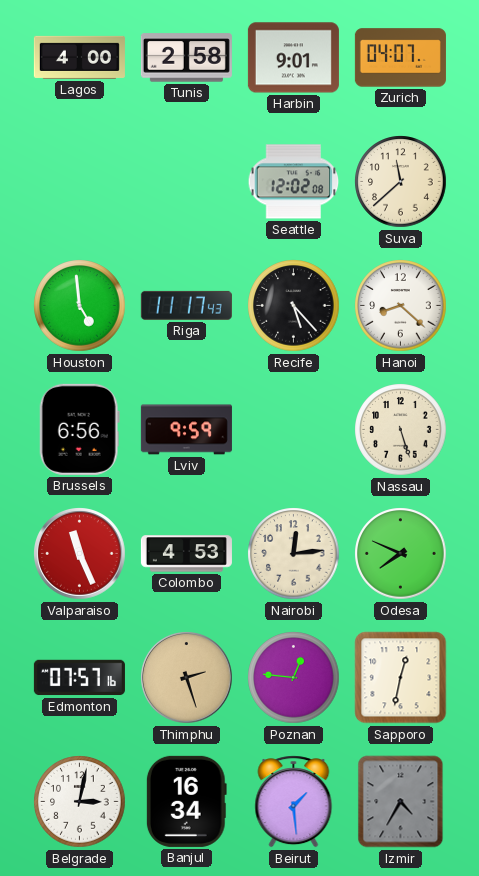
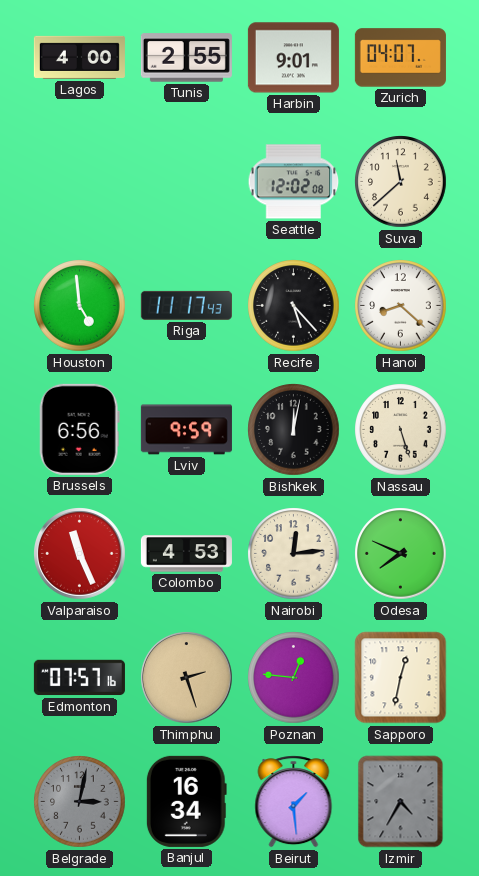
Tunis: 2:58 -> 2:55
Bishkek: none -> 12:02
Belgrade dial: white -> grey
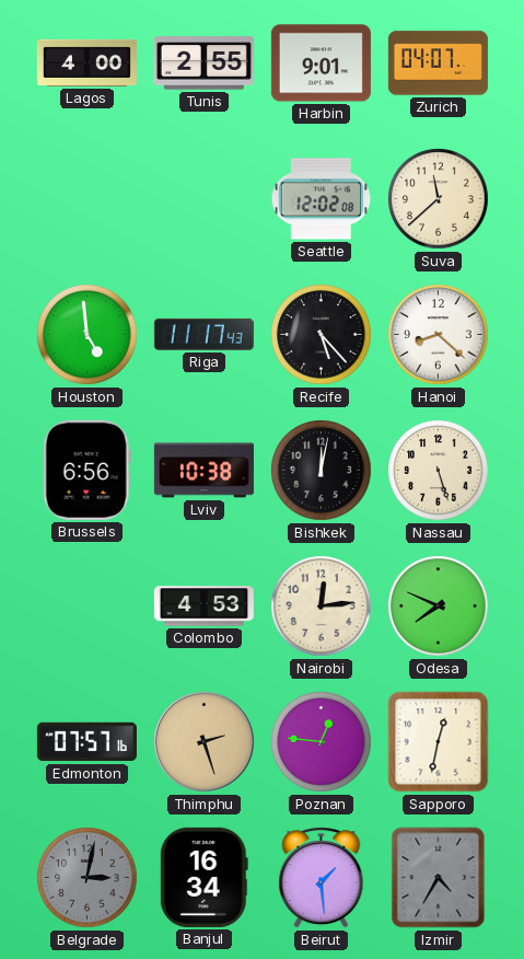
Lviv: 9:59 -> 10:38
Valparaiso: 11:26 -> none
